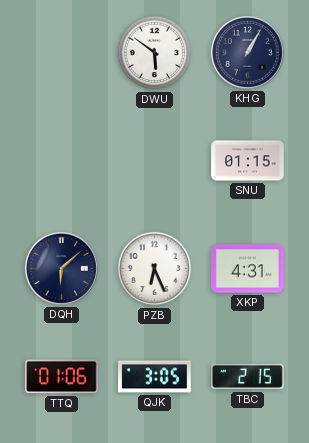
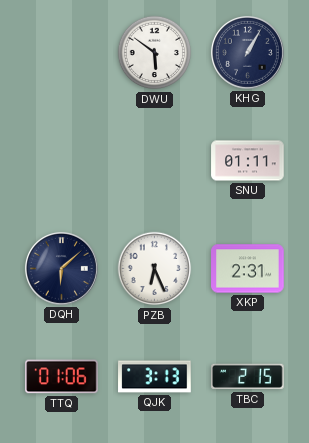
SNU: 01:15 -> 01:11
XKP: 4:31 -> 2:31
QJK: 3:05 -> 3:13
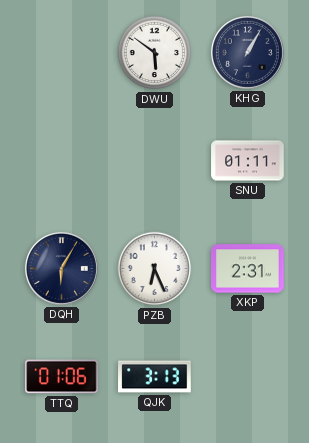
DQH: 6:08 -> 6:05
TBC: 2:15 -> none
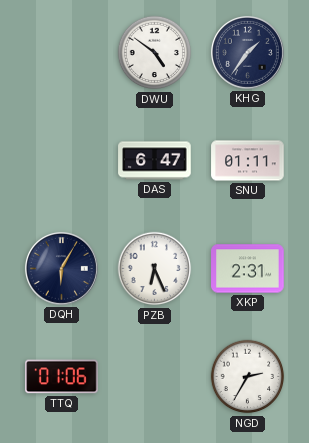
DWU: 5:51 -> 4:51
KHG: 1:05 -> 1:36
DAS: none -> 6:47
QJK: 3:13 -> none
NGD: none -> 2:35
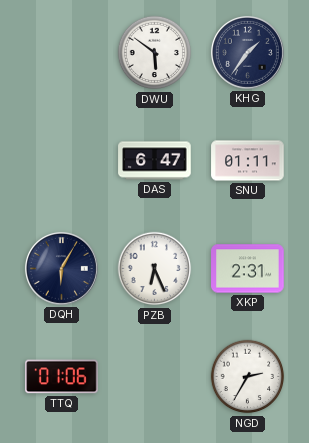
DWU: 4:51 -> 5:51
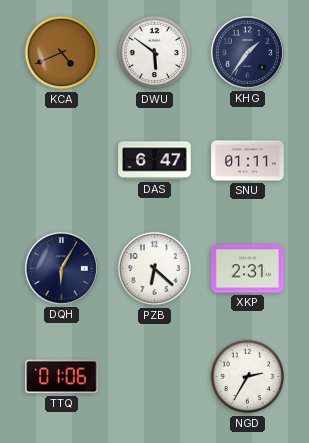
KCA: none -> 4:41
PZB: 6:26 -> 6:22
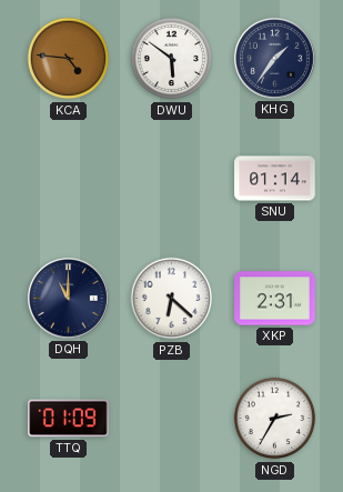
KCA: 4:41 -> 4:46
DAS: 6:47 -> none
SNU: 01:11 -> 01:14
DQH: 6:05 -> 11:00
TTQ: 01:06 -> 01:09
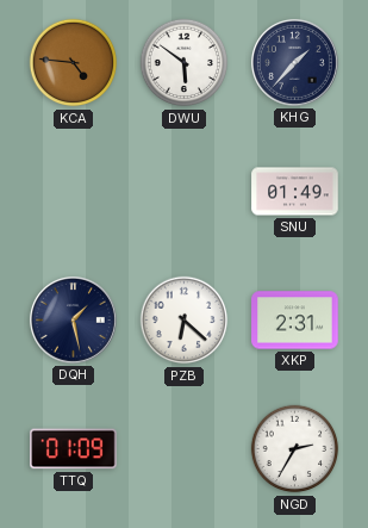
KHG: 1:36 -> 1:37
SNU: 01:14 -> 01:49
DQH: 11:00 -> 1:28
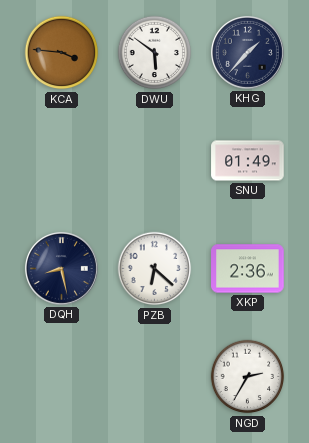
KCA: 4:46 -> 3:46
DQH: 1:28 -> 8:28
XKP: 2:31 -> 2:36
TTQ: 01:09 -> none
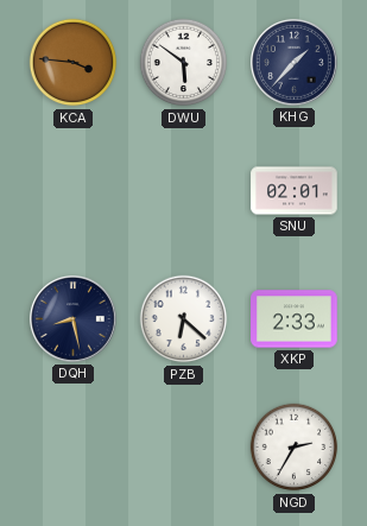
SNU: 01:49 -> 02:01
XKP: 2:36 -> 2:33
